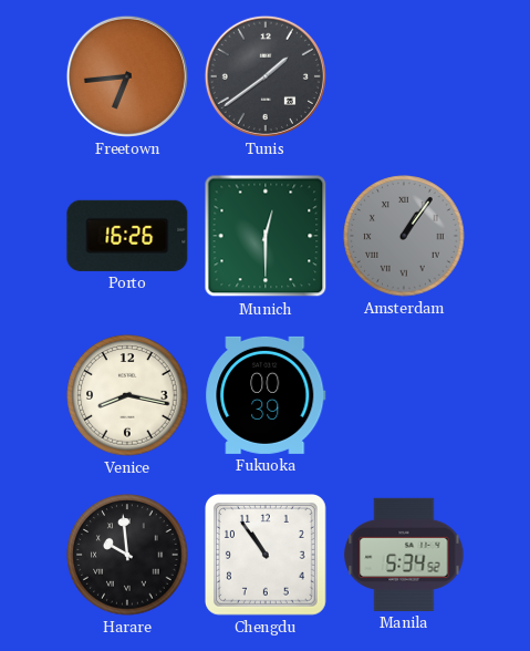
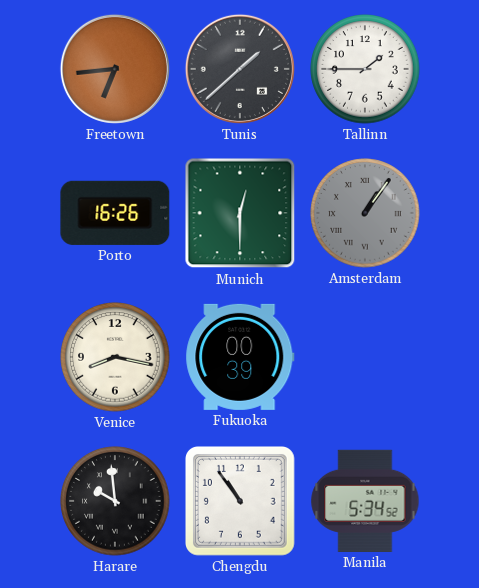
Tunis: 1:39 -> 1:38
Tallinn: none -> 1:45
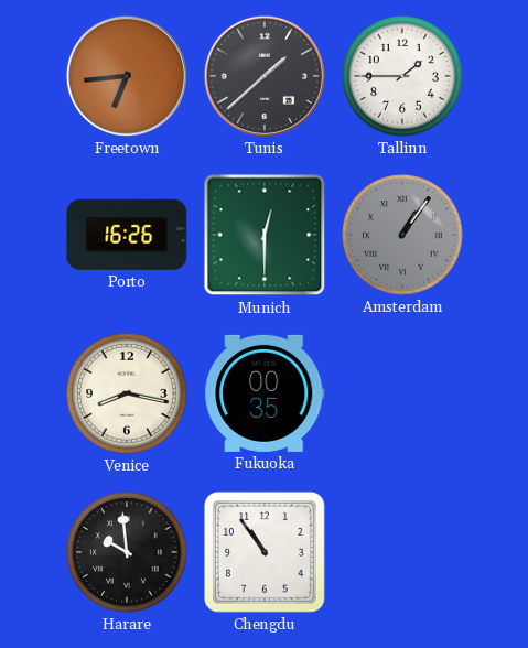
Fukuoka: 00:39 -> 00:35
Manila: 5:34 -> none
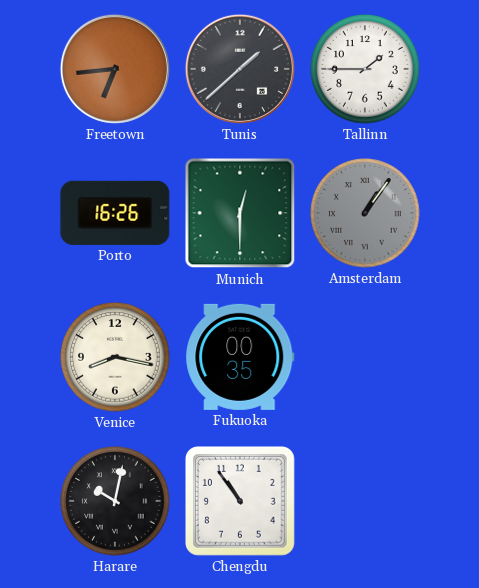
Harare: 9:59 -> 10:02
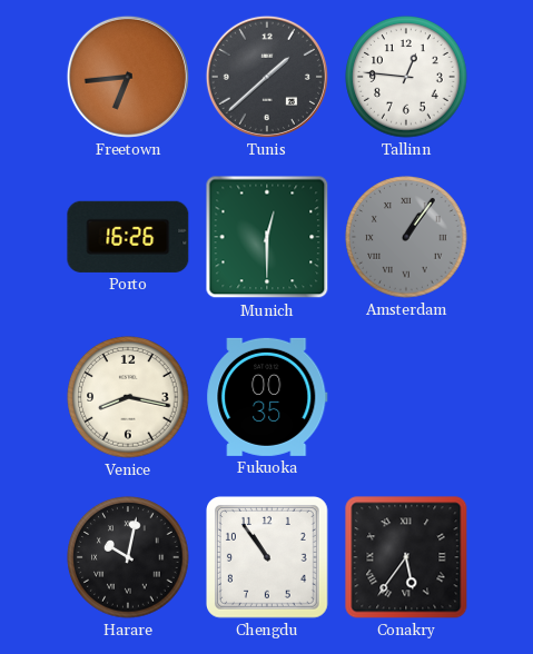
Tallinn: 1:45 -> 12:46
Conakry: none -> 5:36
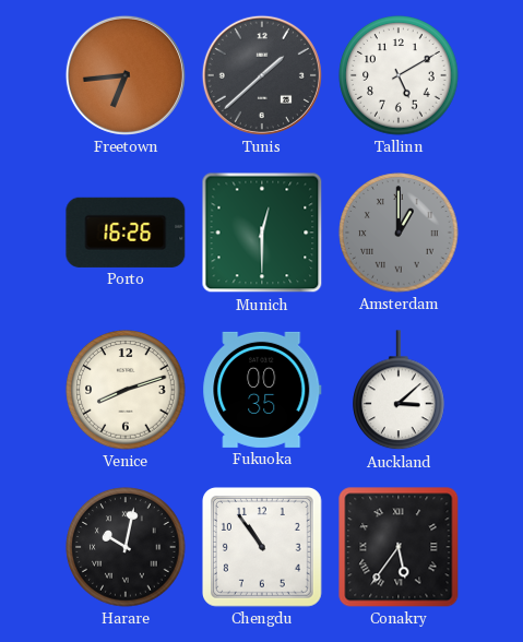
Tallinn: 12:46 -> 5:10
Amsterdam: 1:06 -> 1:00
Venice: 8:17 -> 8:12
Auckland: none -> 3:08
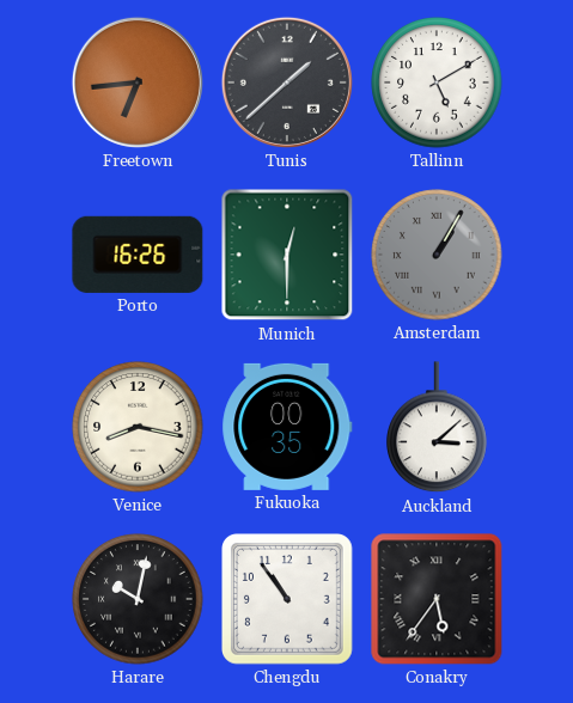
Amsterdam: 1:00 -> 1:05
Venice: 8:12 -> 8:17
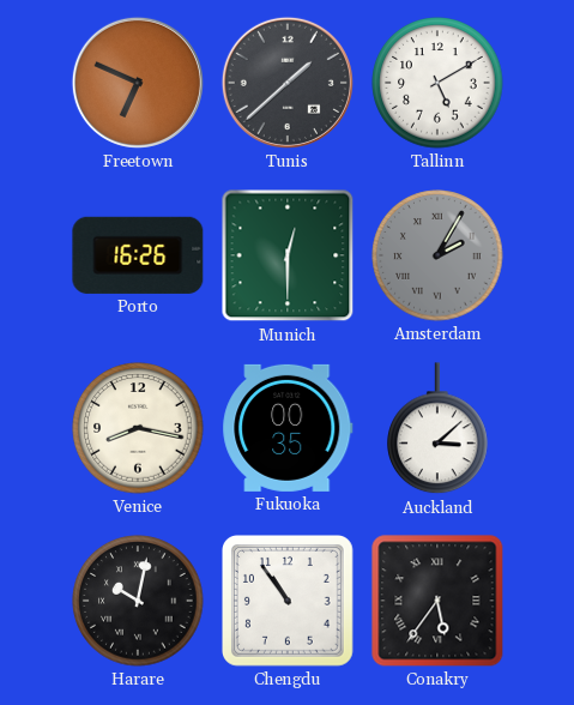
Freetown: 6:44 -> 6:49
Amsterdam: 1:05 -> 2:05
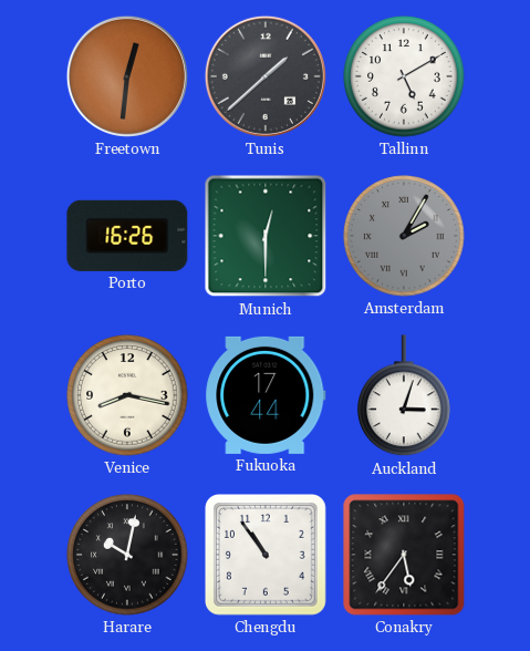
Freetown: 6:49 -> 12:31
Fukuoka: 00:35 -> 17:44
Auckland: 3:08 -> 3:03
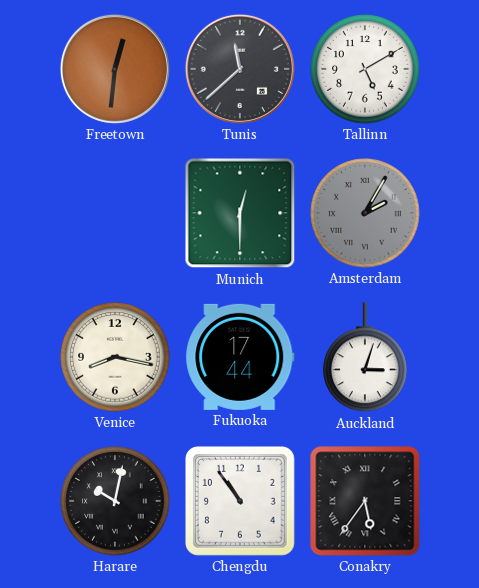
Tunis: 1:38 -> 11:38
Porto: 16:26 -> none
